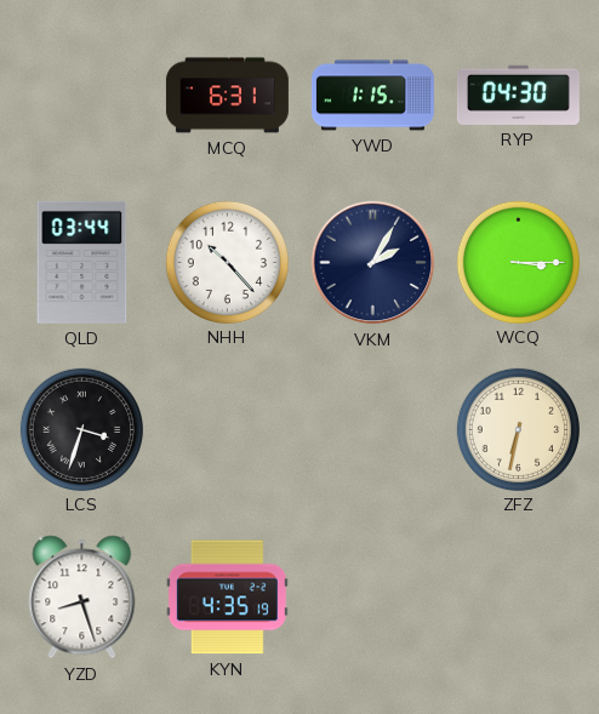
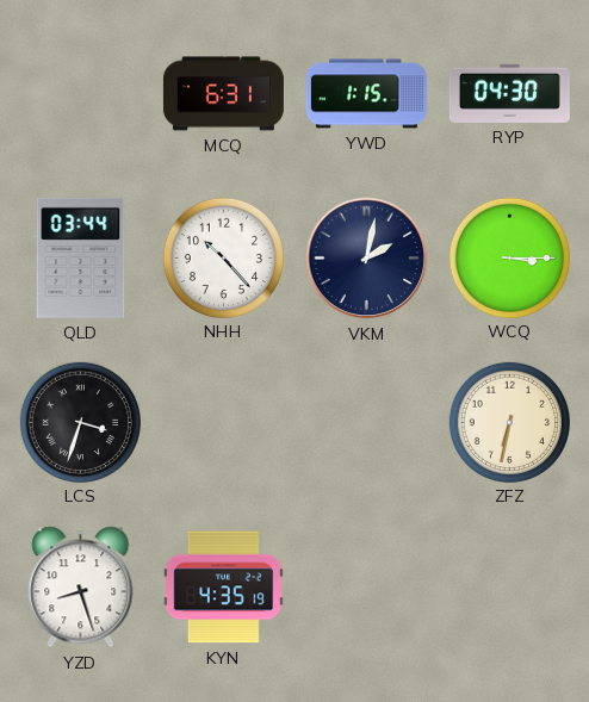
VKM: 2:05 -> 2:02
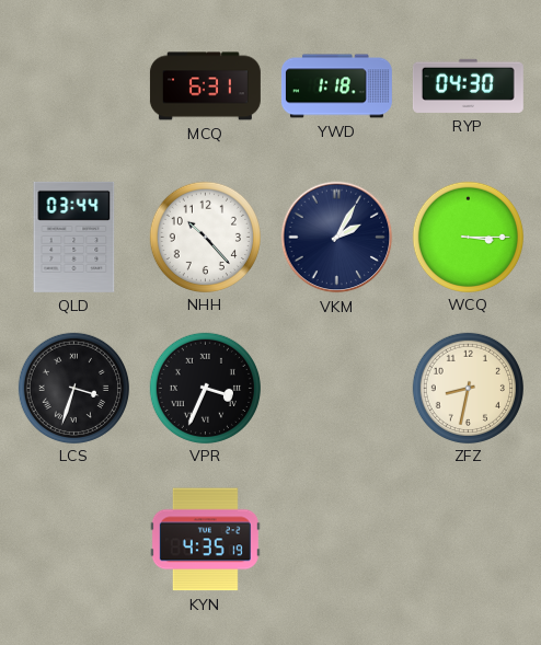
YWD: 1:15 -> 1:18
VKM: 2:02 -> 2:05
VPR: none -> 3:34
ZFZ: 6:32 -> 8:32
YZD: 8:27 -> none
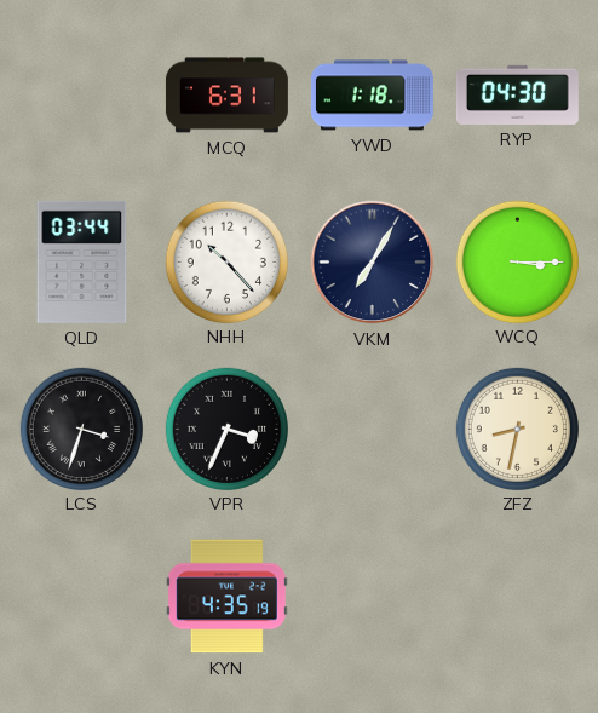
VKM: 2:05 -> 7:05
